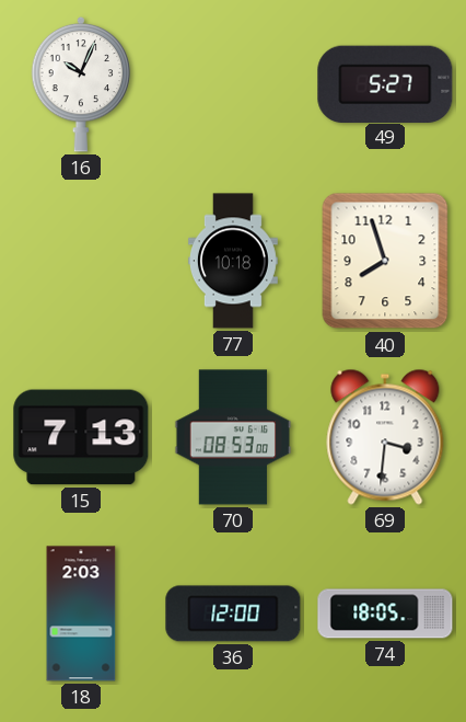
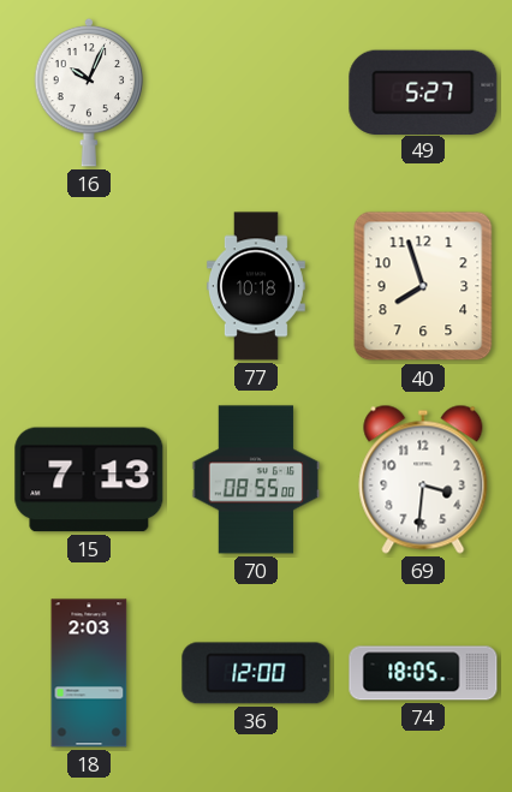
70: 08:53 -> 08:55
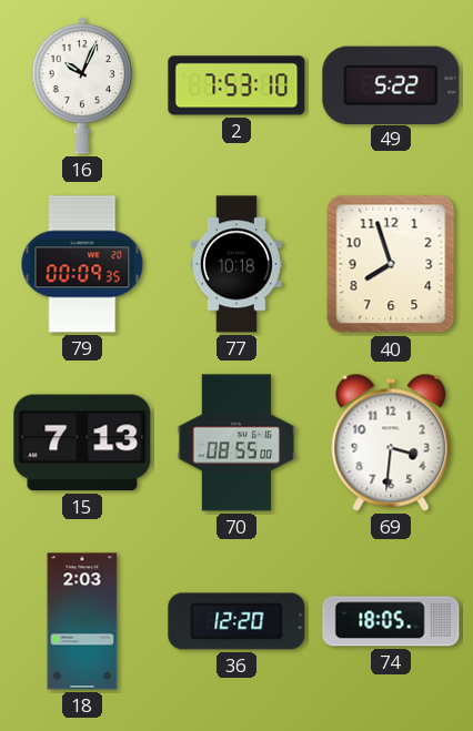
2: none -> 7:53
49: 5:27 -> 5:22
79: none -> 00:09
36: 12:00 -> 12:20
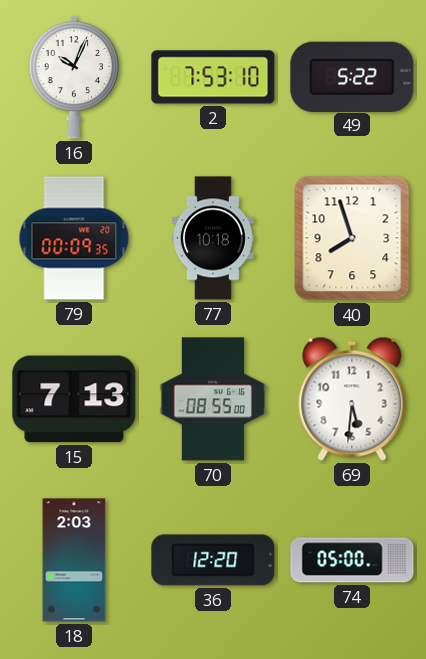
69: 3:31 -> 5:31
74: 18:05 -> 05:00
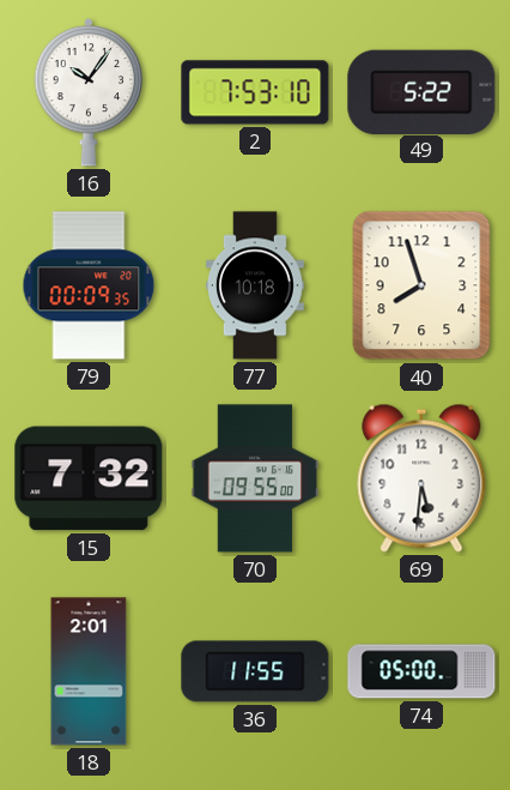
16: 10:04 -> 10:06
15: 7:13 -> 7:32
70: 08:55 -> 09:55
18: 2:03 -> 2:01
36: 12:20 -> 11:55
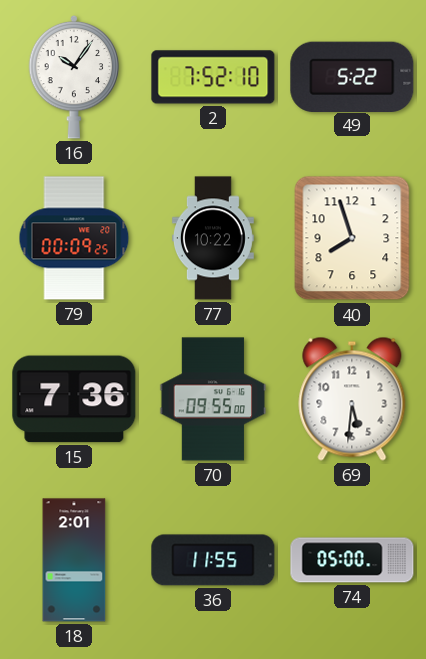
2: 7:53 -> 7:52
79: 00:09:35 -> 00:09:25
77: 10:18 -> 10:22
15: 7:32 -> 7:36
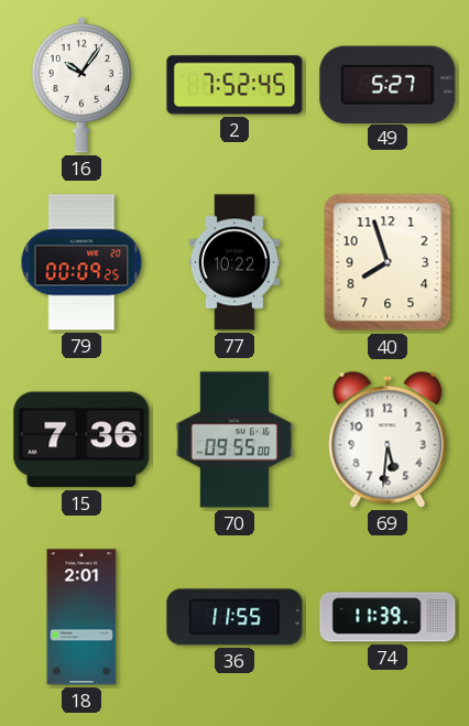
2: 7:52:10 -> 7:52:45
49: 5:22 -> 5:27
74: 05:00 -> 11:39
